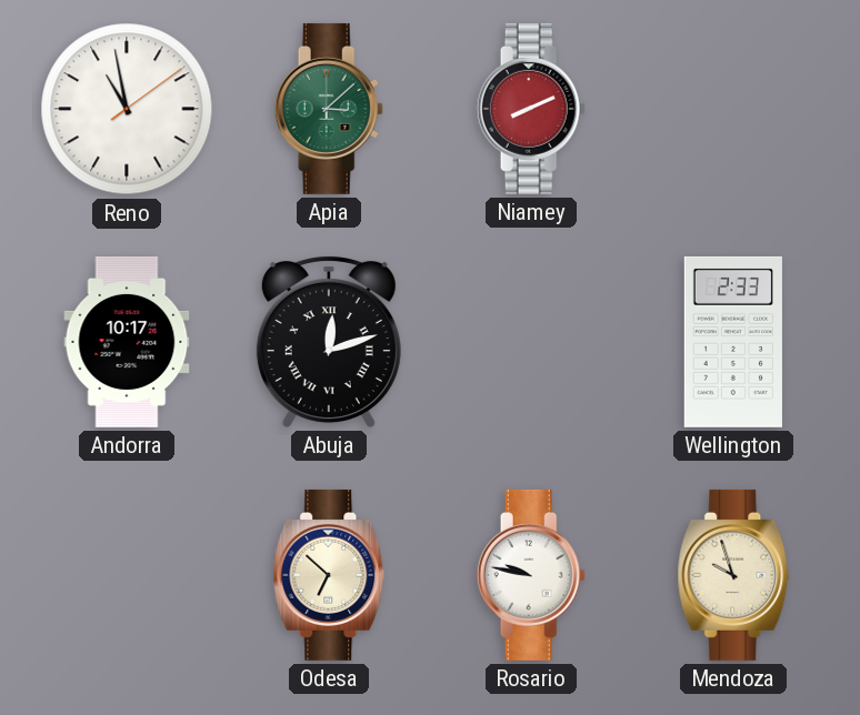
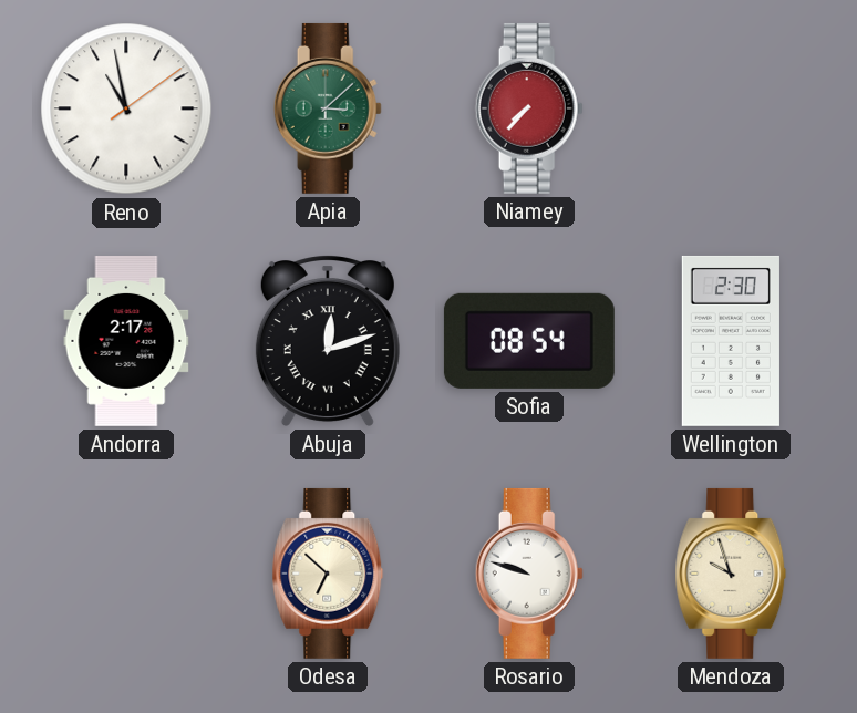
Niamey: 8:11 -> 7:37
Andorra: 10:17 -> 2:17
Sofia: none -> 08:54
Wellington: 2:33 -> 2:30
Rosario: 9:47 -> 9:48
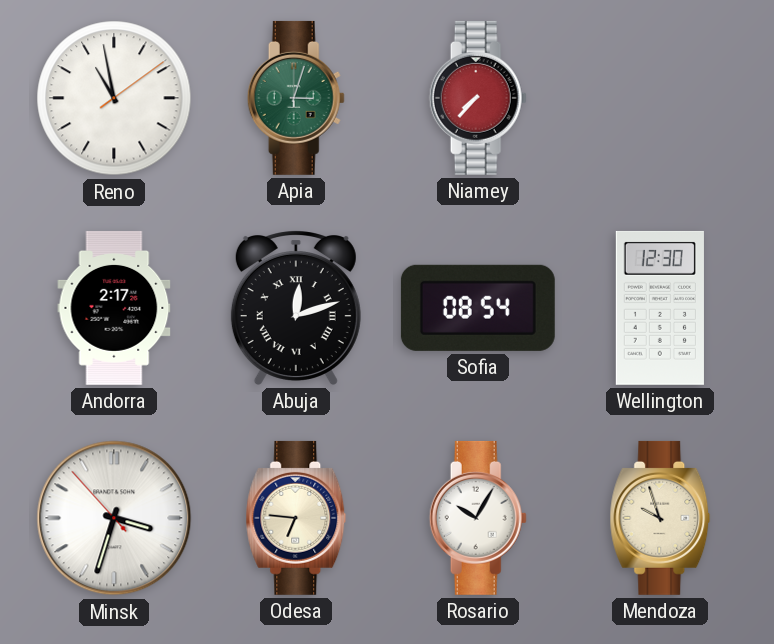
Apia: 3:08 -> 3:03
Wellington: 2:30 -> 12:30
Minsk: none -> 3:32
Odesa: 6:52 -> 6:46
Rosario: 9:48 -> 10:05
